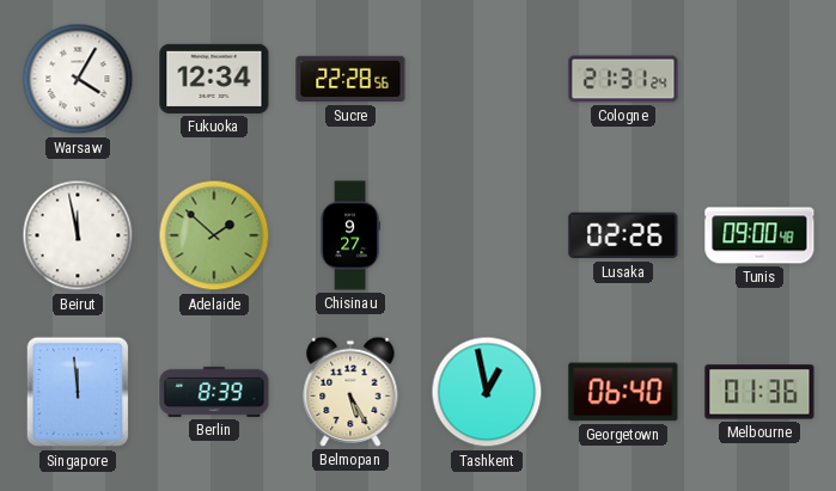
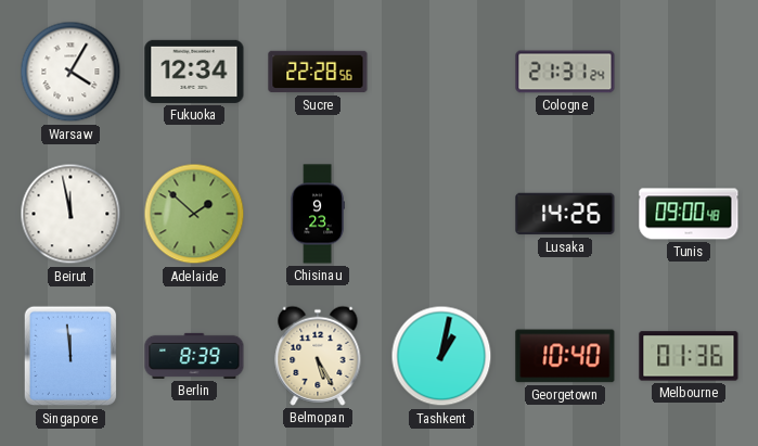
Chisinau: 9:27 -> 9:23
Lusaka: 02:26 -> 14:26
Tashkent: 12:58 -> 1:02
Georgetown: 06:40 -> 10:40
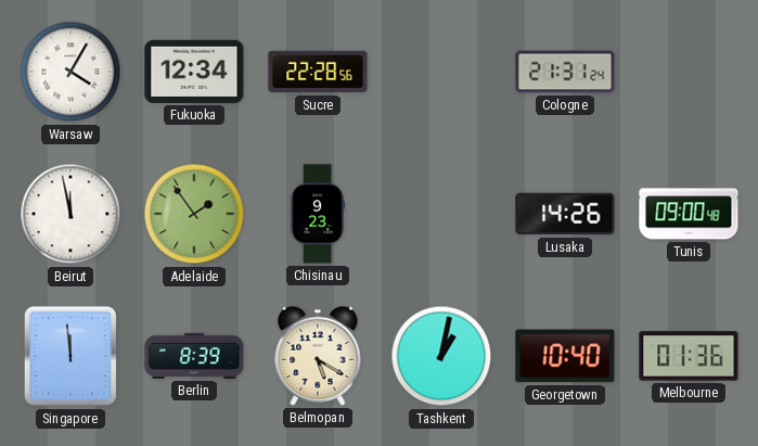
Adelaide: 1:52 -> 1:54
Belmopan: 5:25 -> 5:20
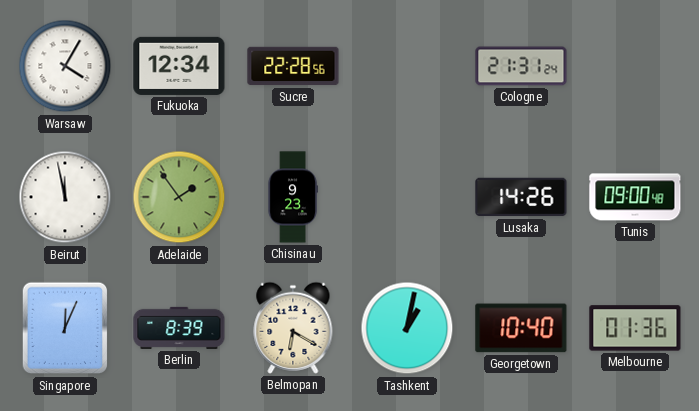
Singapore: 11:59 -> 12:04
Belmopan: 5:20 -> 6:20
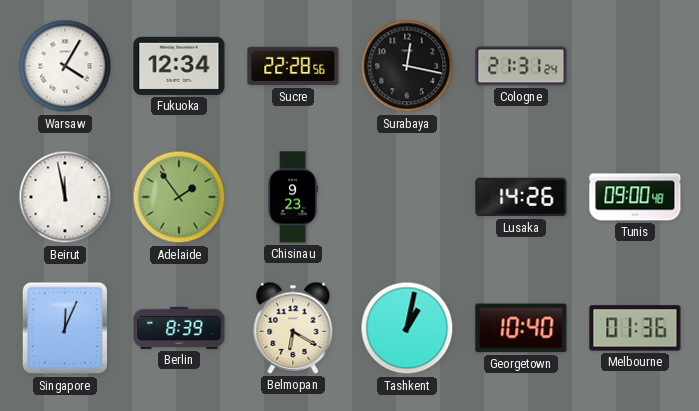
Surabaya: none -> 12:17
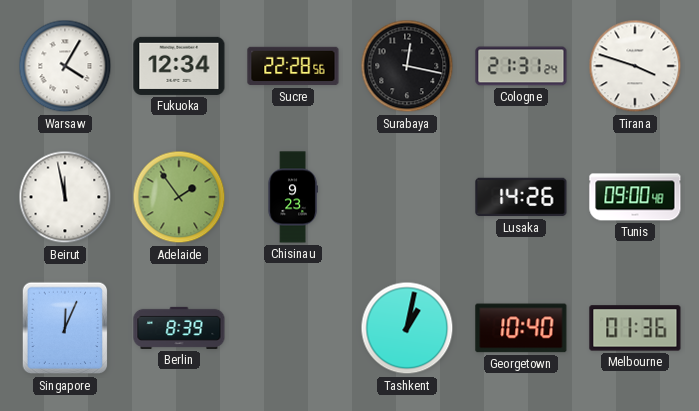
Tirana: none -> 3:48
Belmopan: 6:20 -> none
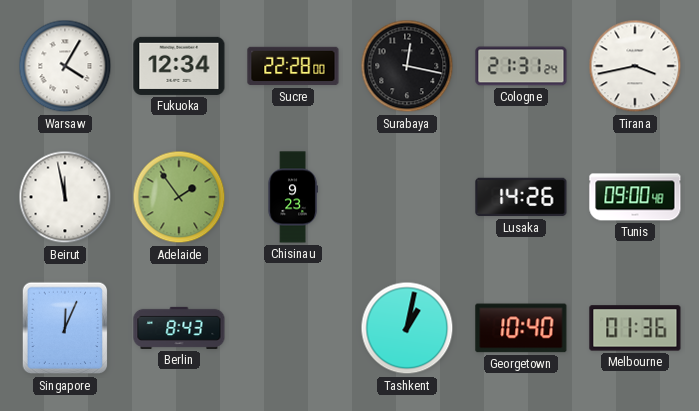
Sucre: 22:28:56 -> 22:28:00
Tirana: 3:48 -> 3:43
Berlin: 8:39 -> 8:43
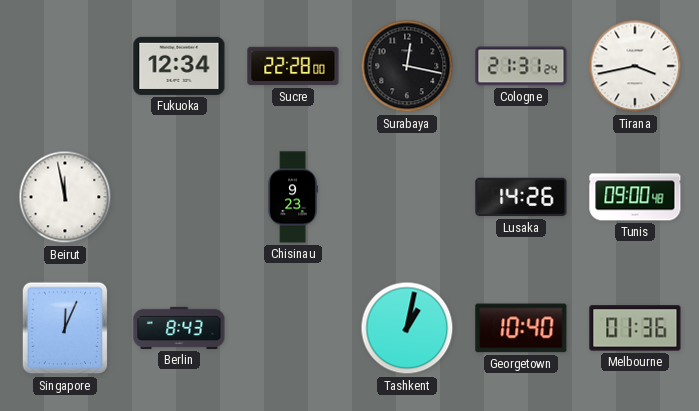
Warsaw: 4:05 -> none
Adelaide: 1:54 -> none
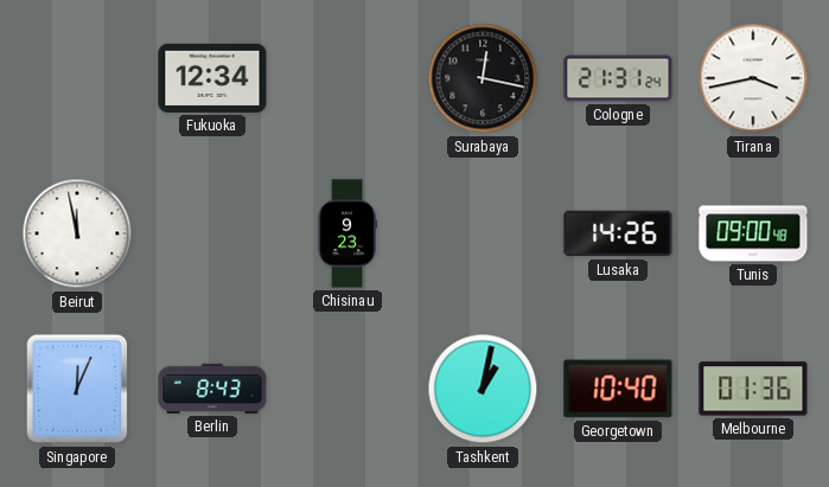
Sucre: 22:28 -> none
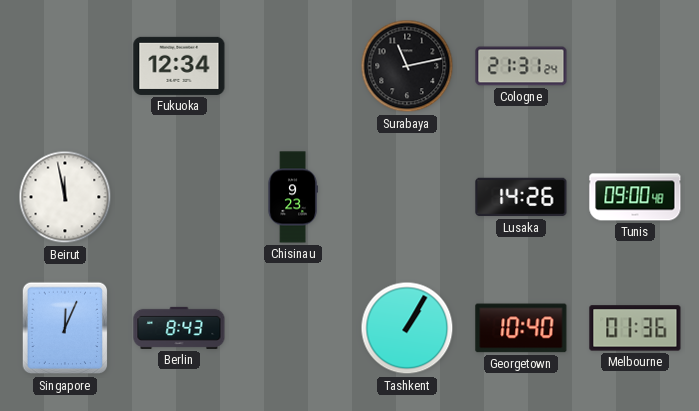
Surabaya: 12:17 -> 11:13
Tirana: 3:43 -> none
Tashkent: 1:02 -> 1:05
